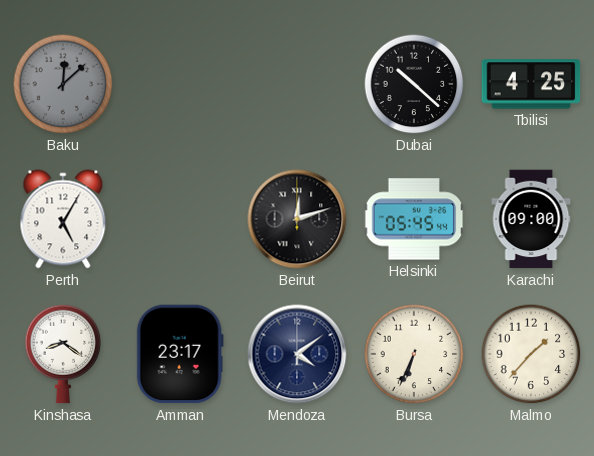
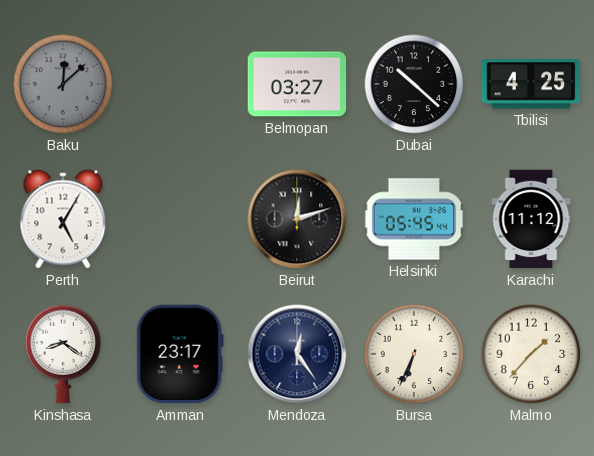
Belmopan: none -> 03:27
Karachi: 09:00 -> 11:12
Mendoza: 4:09 -> 12:24
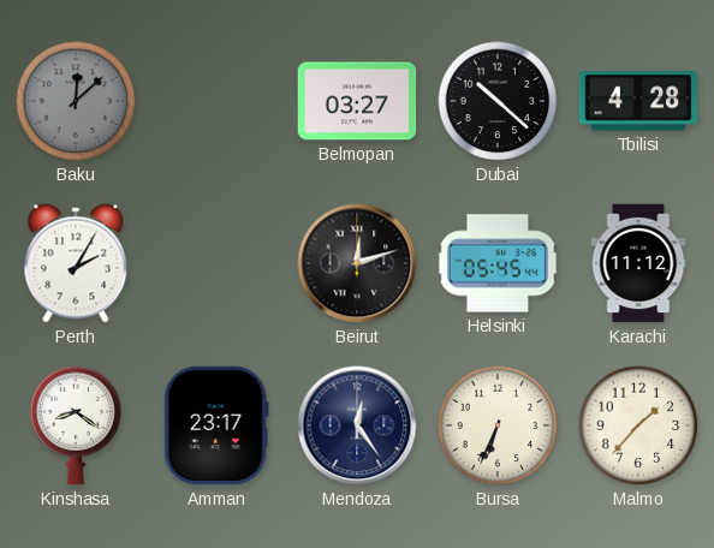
Tbilisi: 4:25 -> 4:28
Perth: 5:05 -> 2:05
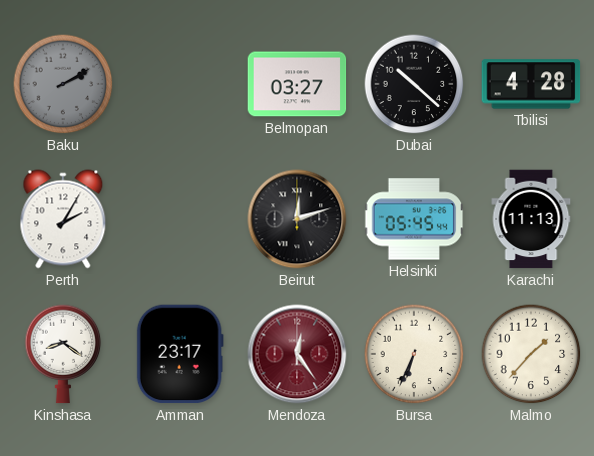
Baku: 12:08 -> 2:10
Karachi: 11:12 -> 11:13
Mendoza dial: navy -> burgundy
